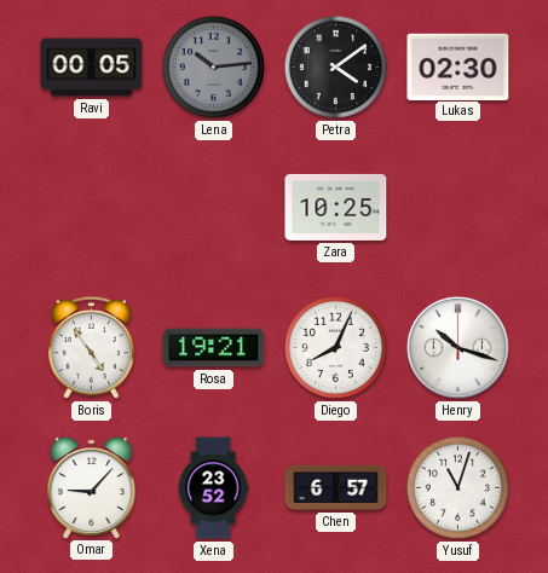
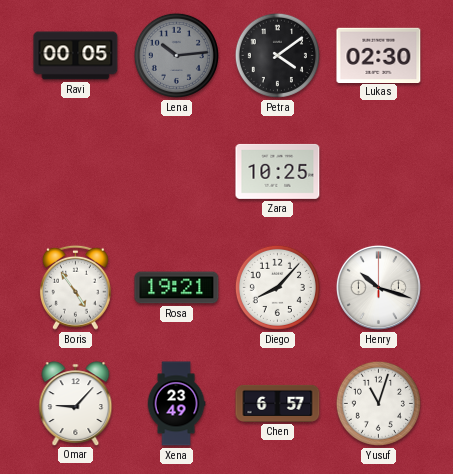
Diego: 8:04 -> 8:07
Xena: 23:52 -> 23:49
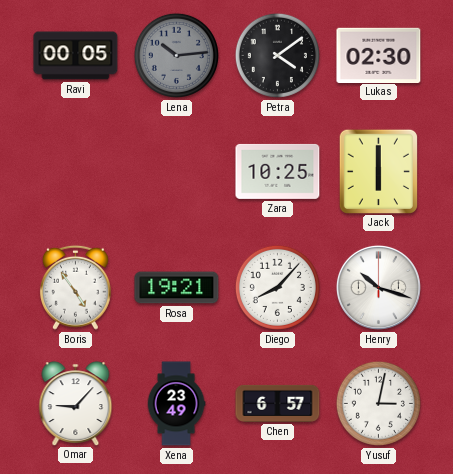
Jack: none -> 6:00
Yusuf: 11:03 -> 3:02
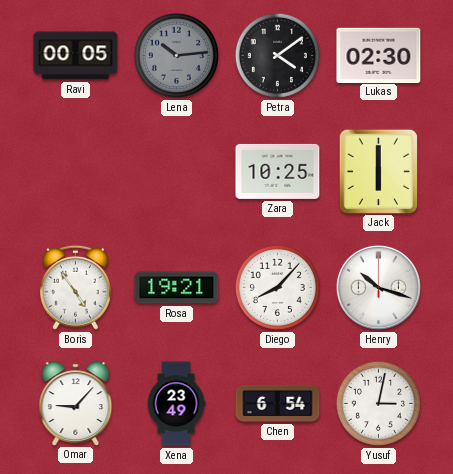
Chen: 6:57 -> 6:54
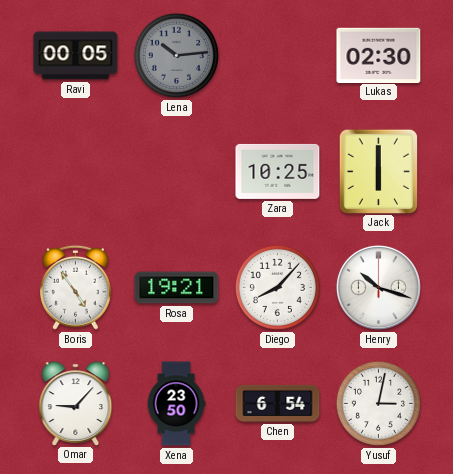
Petra: 4:09 -> none
Xena: 23:49 -> 23:50
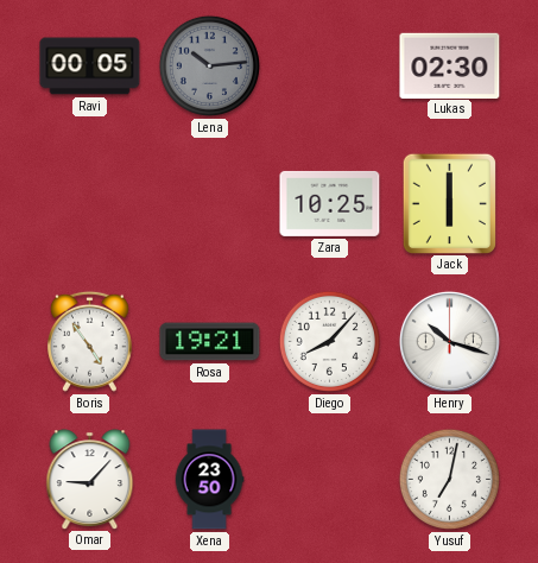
Chen: 6:54 -> none
Yusuf: 3:02 -> 7:02
